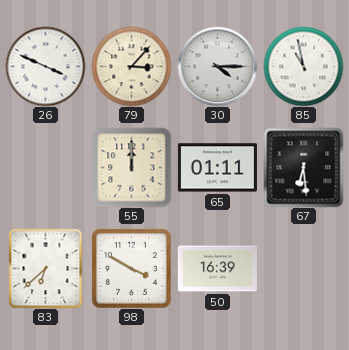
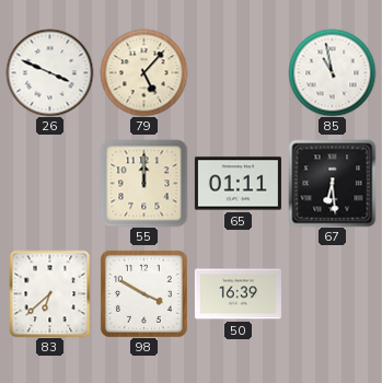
79: 3:07 -> 5:07
30: 4:15 -> none
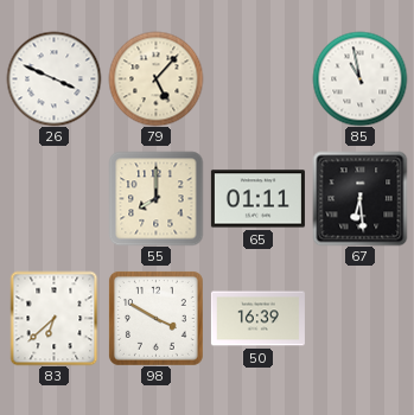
55: 12:00 -> 8:00
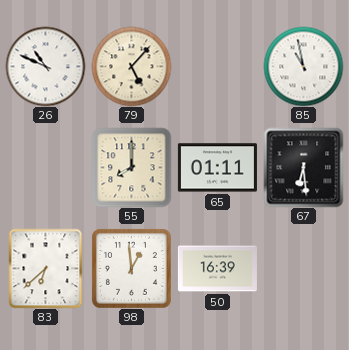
26: 3:49 -> 10:49
98: 3:50 -> 12:59
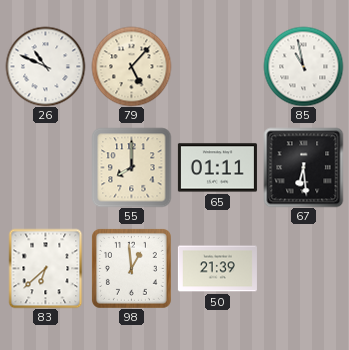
50: 16:39 -> 21:39
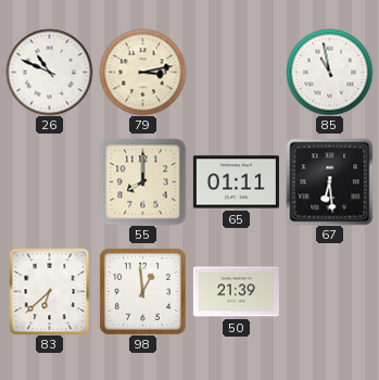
79: 5:07 -> 3:13
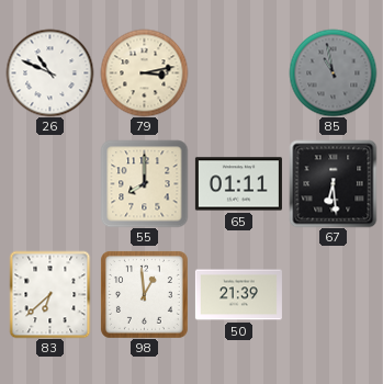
85 dial: white -> grey
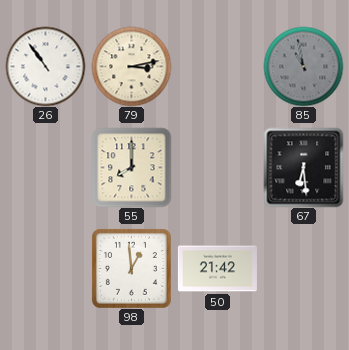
26: 10:49 -> 10:54
65: 01:11 -> none
83: 6:38 -> none
50: 21:39 -> 21:42
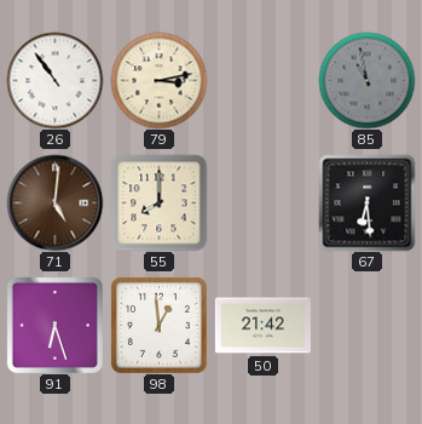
71: none -> 5:01
91: none -> 6:27
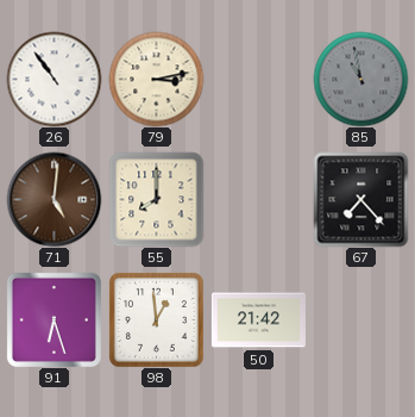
67: 6:29 -> 7:23
